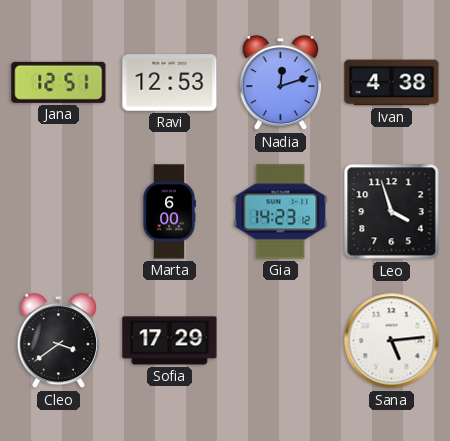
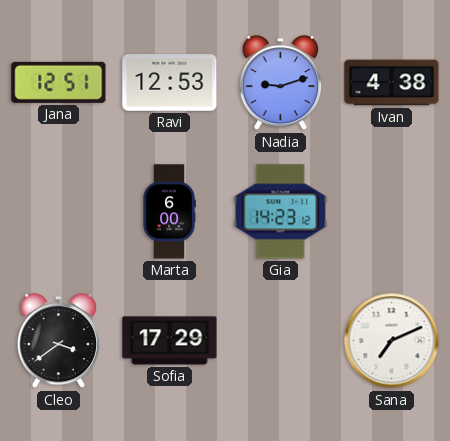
Nadia: 12:12 -> 9:12
Leo: 3:57 -> none
Sana: 5:14 -> 7:11
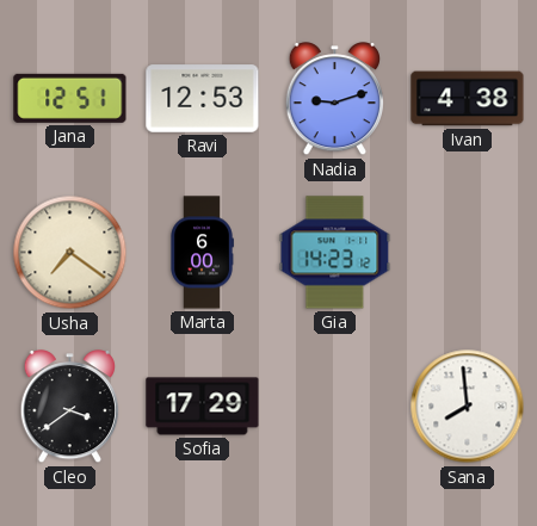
Usha: none -> 7:21
Sana: 7:11 -> 7:59
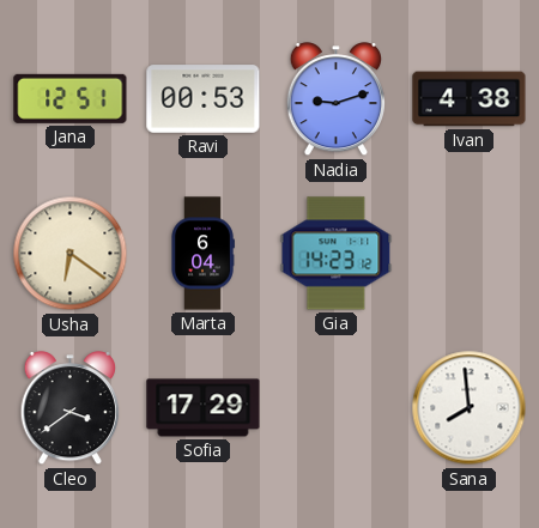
Ravi: 12:53 -> 00:53
Usha: 7:21 -> 6:21
Marta: 6:00 -> 6:04
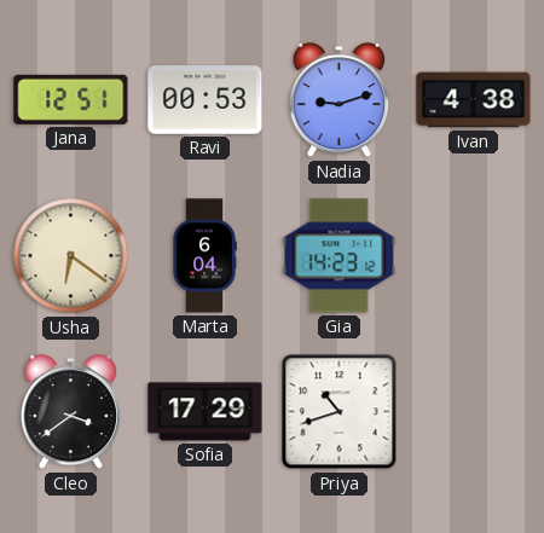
Priya: none -> 10:42
Sana: 7:59 -> none
